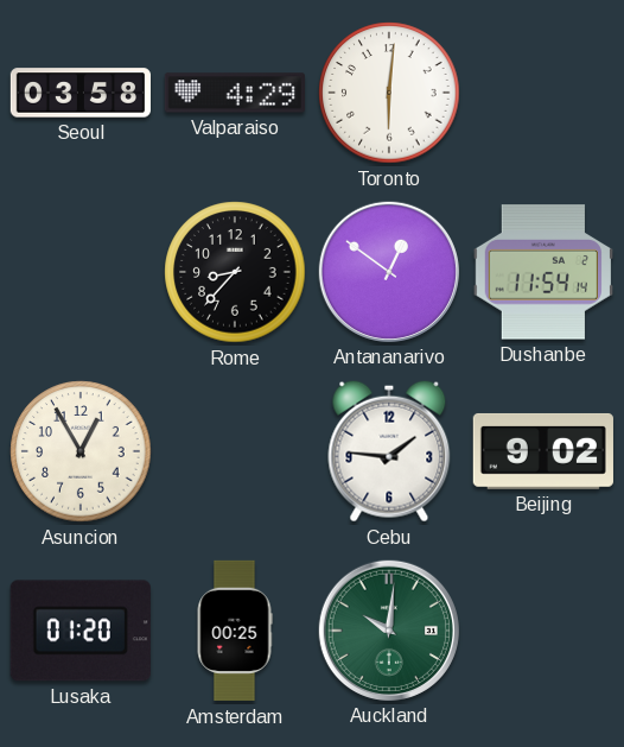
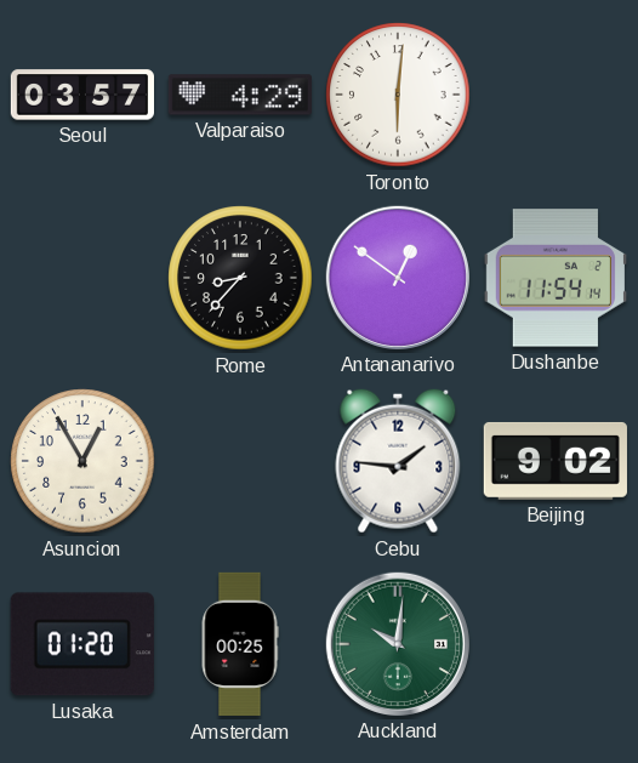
Seoul: 03:58 -> 03:57
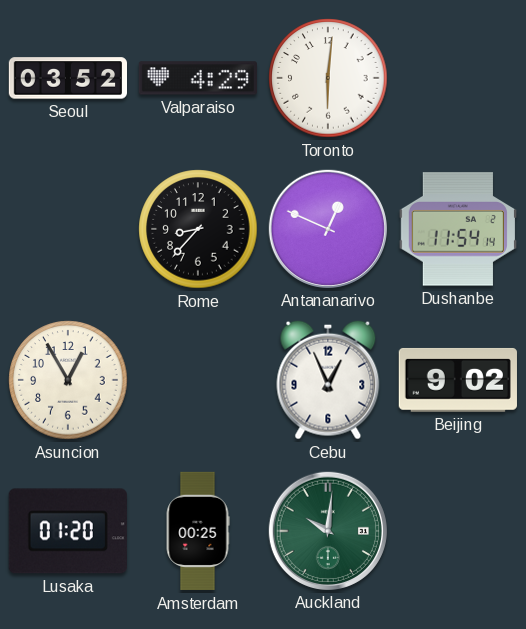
Seoul: 03:57 -> 03:52
Antananarivo: 12:51 -> 12:49
Cebu: 1:46 -> 12:56
